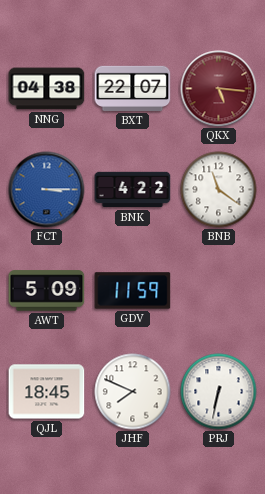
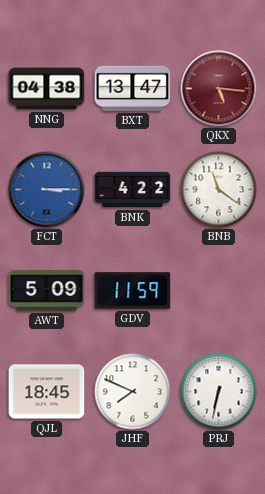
BXT: 22:07 -> 13:47
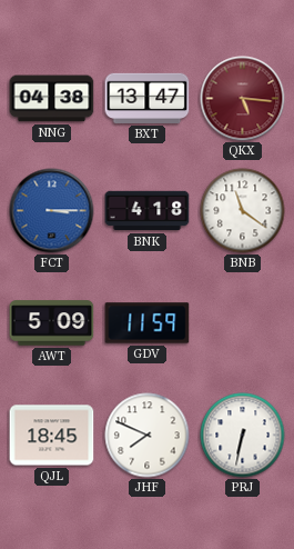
BNK: 4:22 -> 4:18
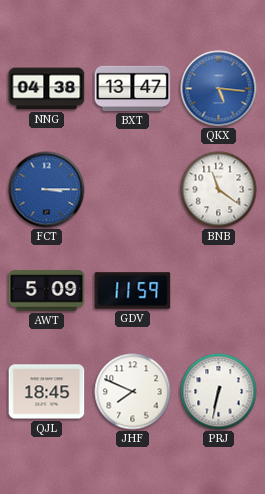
QKX dial: burgundy -> blue
BNK: 4:18 -> none
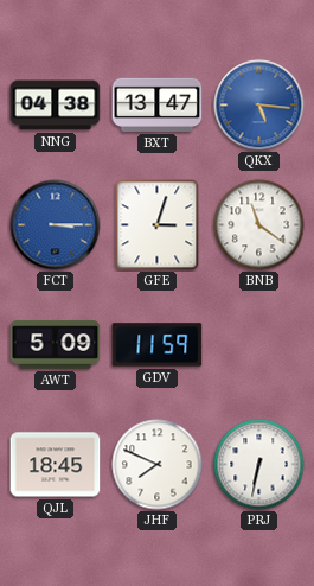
GFE: none -> 3:03
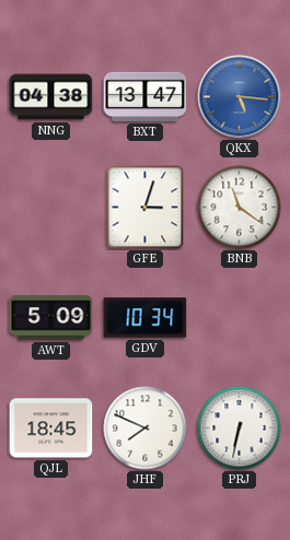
FCT: 3:15 -> none
GDV: 11:59 -> 10:34
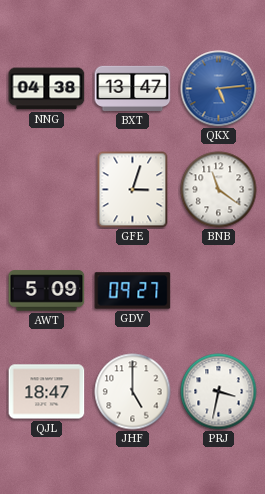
QKX: 5:16 -> 5:14
GDV: 10:34 -> 09:27
QJL: 18:45 -> 18:47
JHF: 7:49 -> 5:00
PRJ: 6:32 -> 3:32
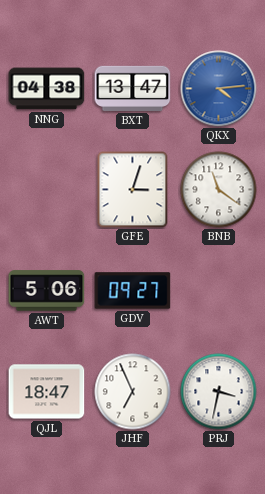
QKX: 5:14 -> 4:14
AWT: 5:09 -> 5:06
JHF: 5:00 -> 6:56
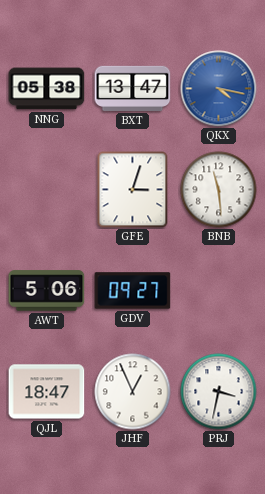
NNG: 04:38 -> 05:38
QKX: 4:14 -> 4:17
BNB: 11:21 -> 11:29
JHF: 6:56 -> 12:56
